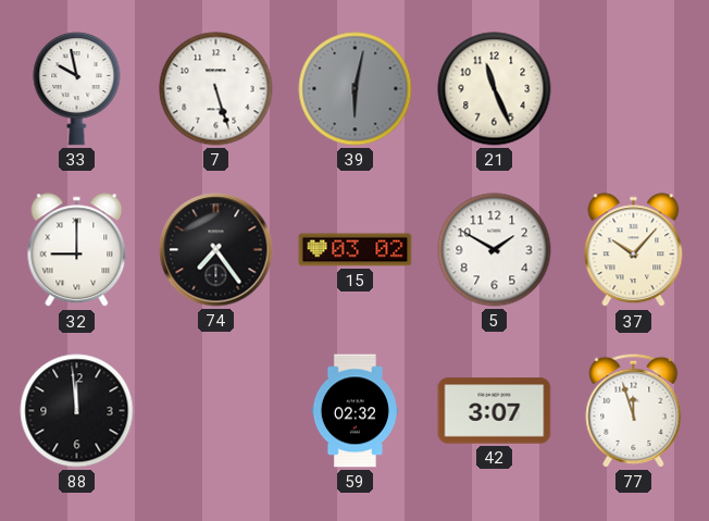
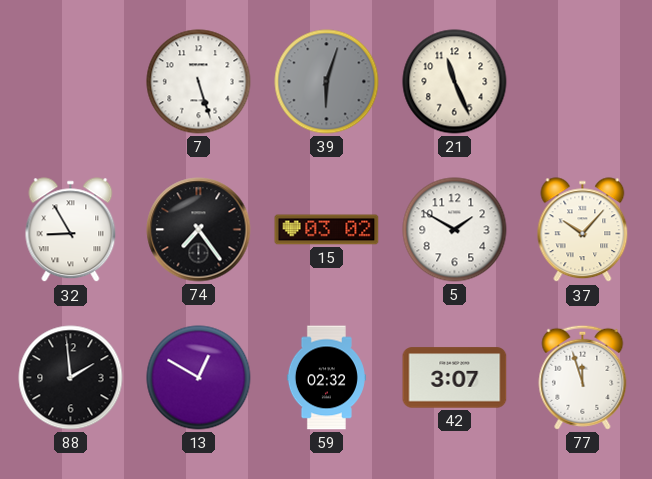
33: 9:58 -> none
39: 6:02 -> 6:03
32: 9:00 -> 8:55
88: 11:59 -> 1:59
13: none -> 12:50
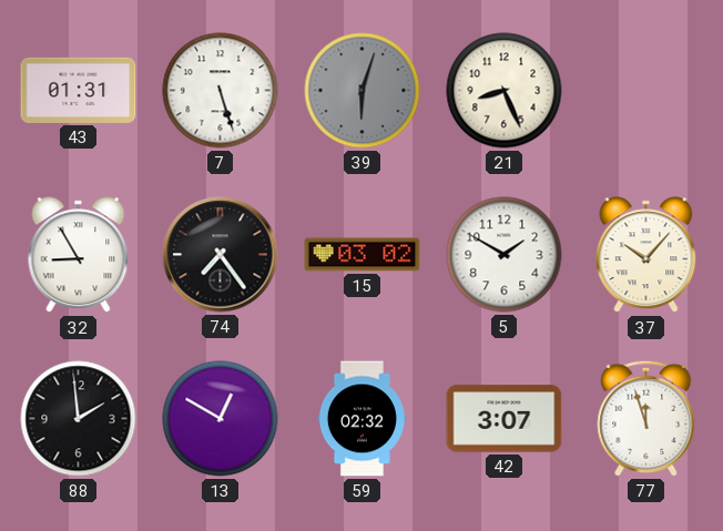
43: none -> 01:31
21: 11:26 -> 8:26
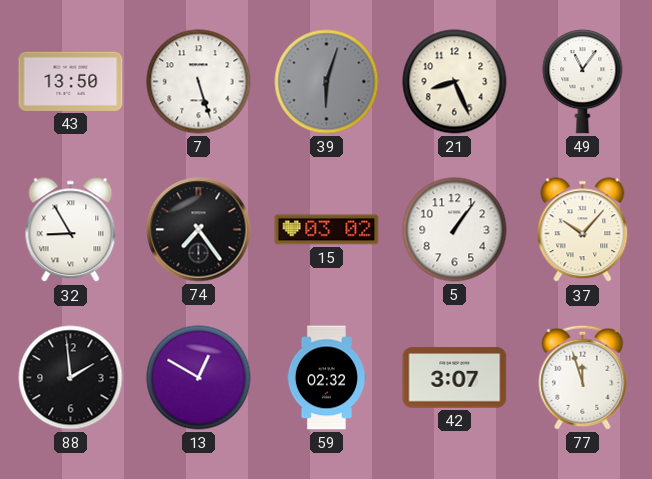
43: 01:31 -> 13:50
49: none -> 11:06
5: 1:50 -> 1:06
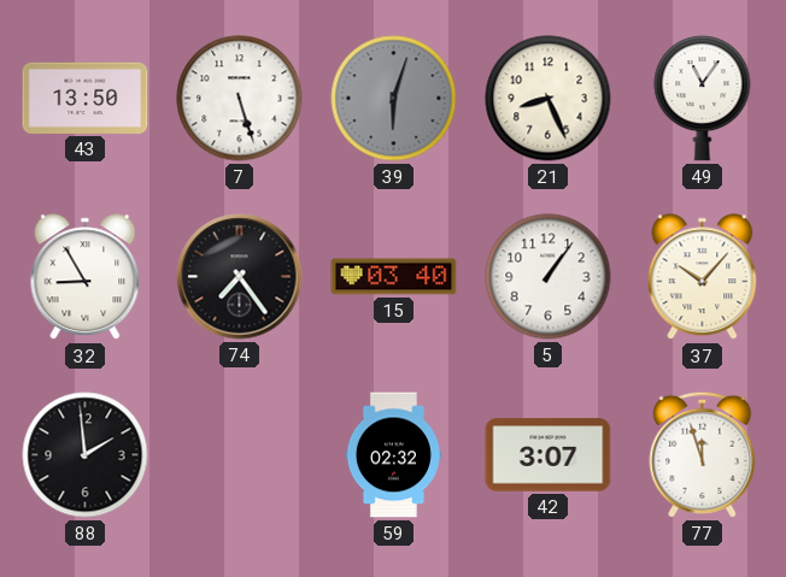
15: 03:02 -> 03:40
13: 12:50 -> none
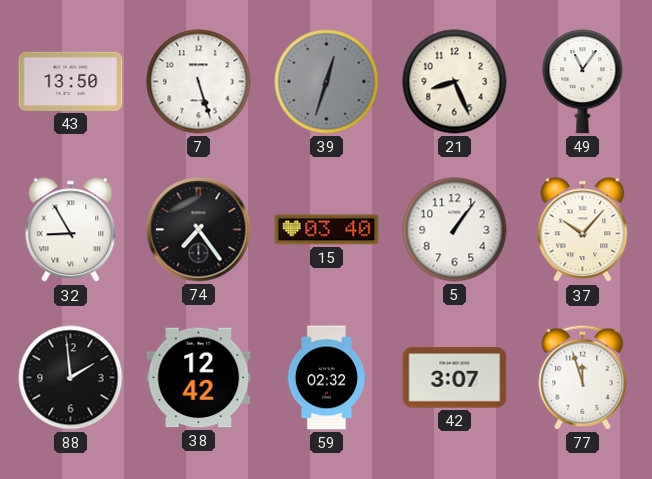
39: 6:03 -> 12:33
38: none -> 12:42
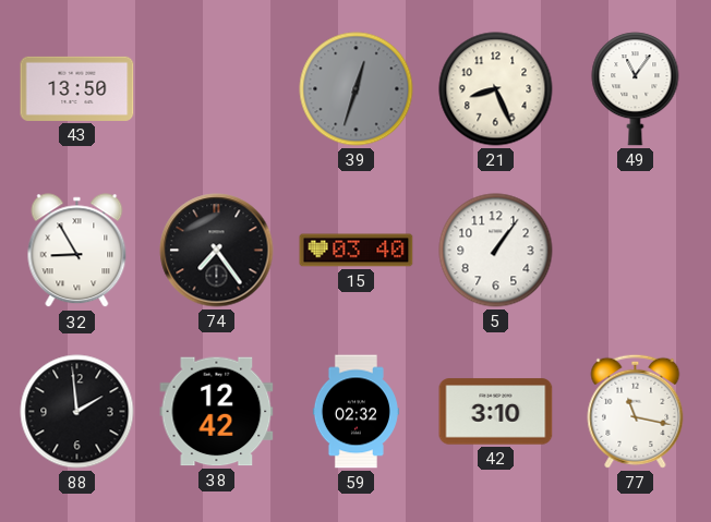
7: 5:27 -> none
37: 10:07 -> none
42: 3:07 -> 3:10
77: 11:57 -> 11:17
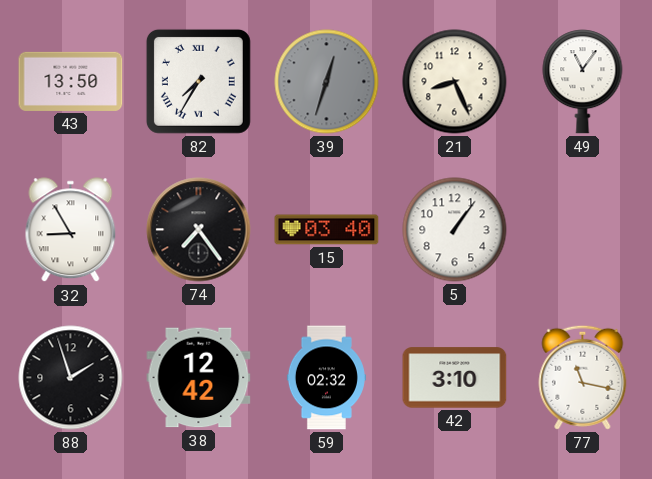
82: none -> 7:35
88: 1:59 -> 1:57
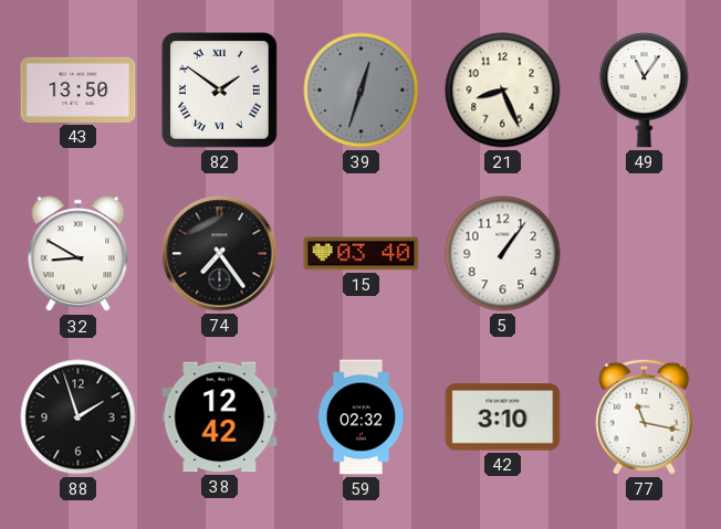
82: 7:35 -> 1:51
32: 8:55 -> 8:50
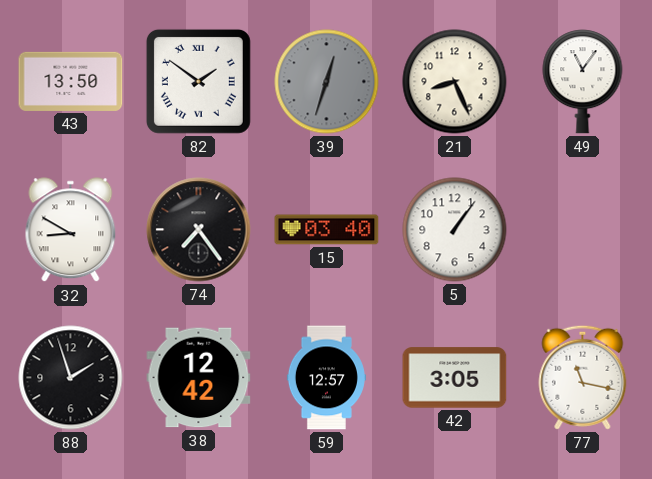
59: 02:32 -> 12:57
42: 3:10 -> 3:05
